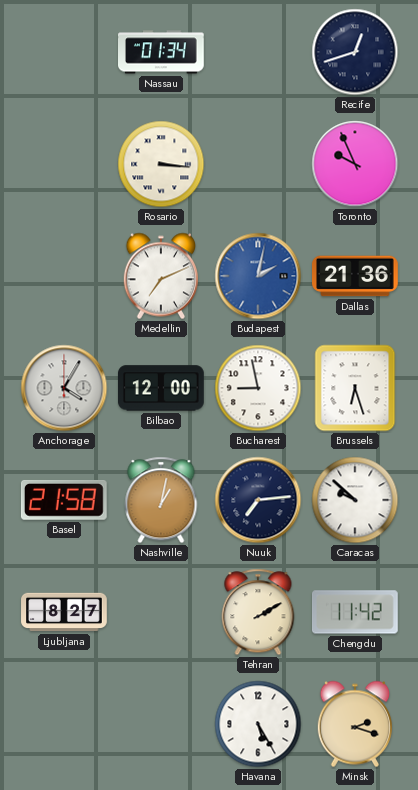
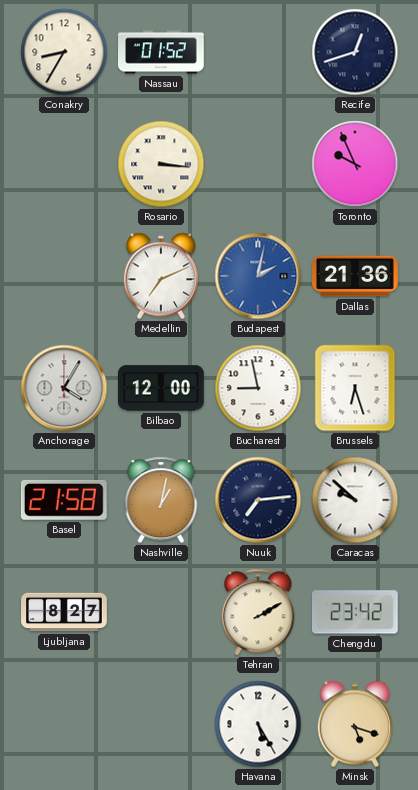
Conakry: none -> 8:35
Nassau: 01:34 -> 01:52
Chengdu: 11:42 -> 23:42
Minsk: 2:18 -> 5:18
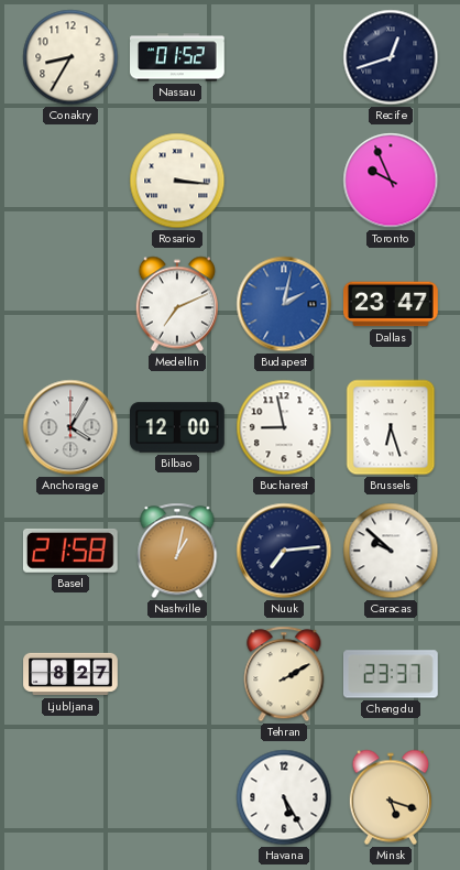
Dallas: 21:36 -> 23:47
Chengdu: 23:42 -> 23:37
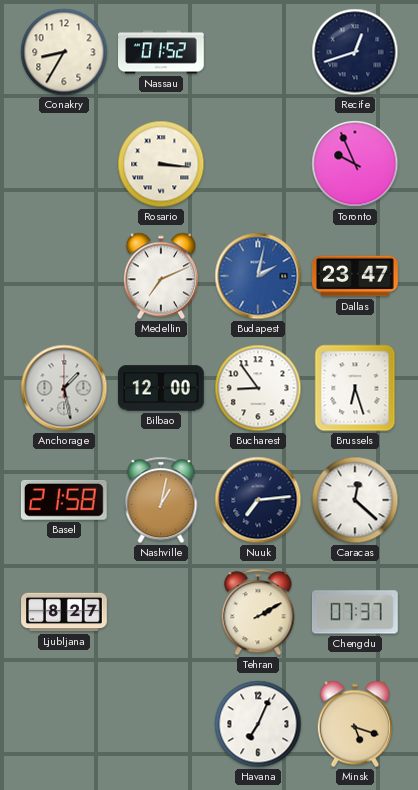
Anchorage: 4:05 -> 1:28
Bucharest: 8:58 -> 8:54
Caracas: 9:52 -> 12:22
Chengdu: 23:37 -> 07:37
Havana: 5:25 -> 7:04
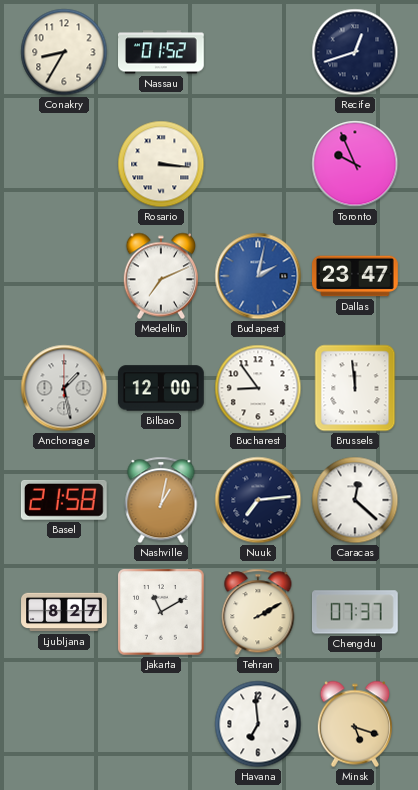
Brussels: 6:27 -> 11:59
Jakarta: none -> 11:10
Havana: 7:04 -> 6:59
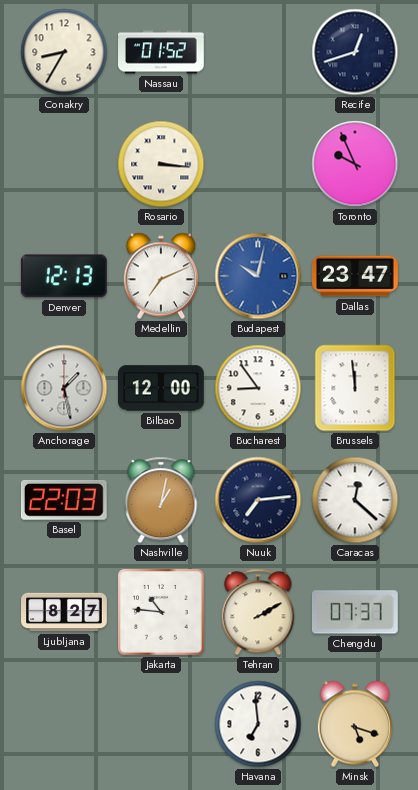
Denver: none -> 12:13
Budapest: 2:02 -> 10:02
Basel: 21:58 -> 22:03
Jakarta: 11:10 -> 10:46
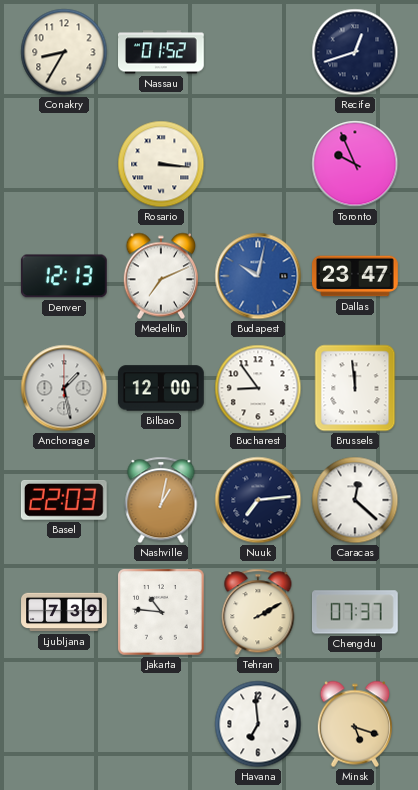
Ljubljana: 8:27 -> 7:39
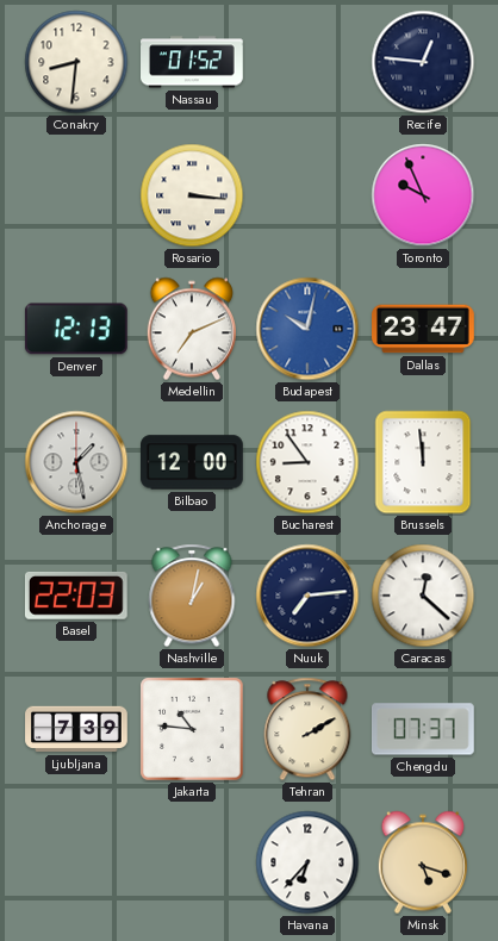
Conakry: 8:35 -> 8:31
Recife: 12:42 -> 12:46
Havana: 6:59 -> 6:37
